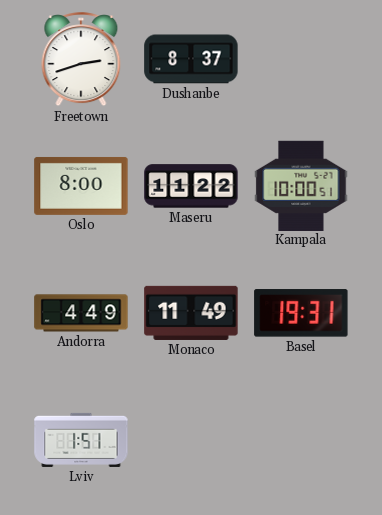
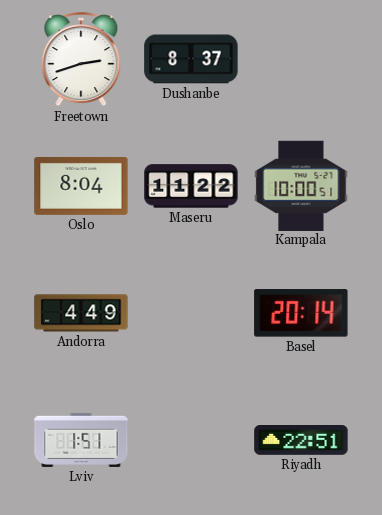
Oslo: 8:00 -> 8:04
Monaco: 11:49 -> none
Basel: 19:31 -> 20:14
Riyadh: none -> 22:51
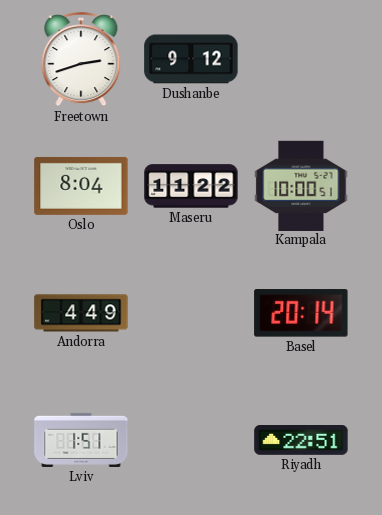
Dushanbe: 8:37 -> 9:12
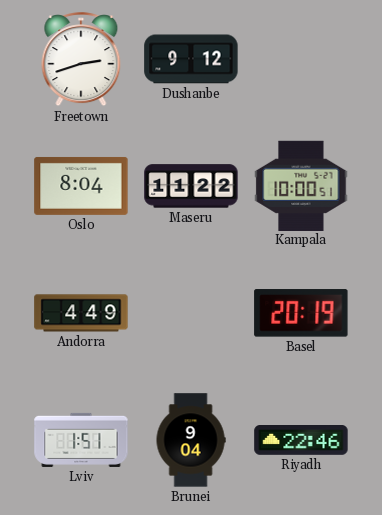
Basel: 20:14 -> 20:19
Brunei: none -> 9:04
Riyadh: 22:51 -> 22:46
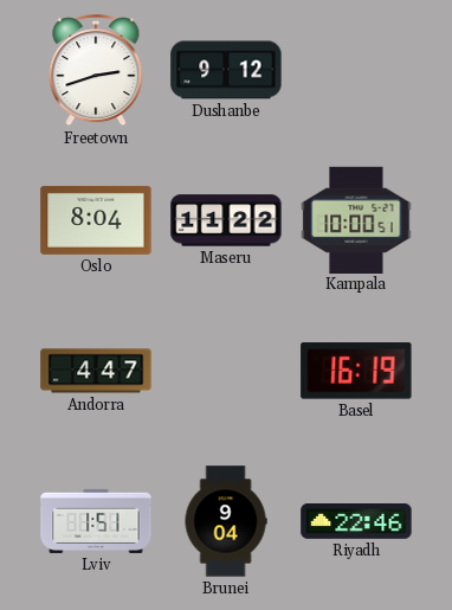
Andorra: 4:49 -> 4:47
Basel: 20:19 -> 16:19
